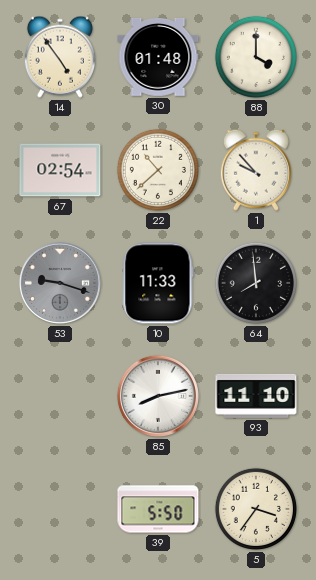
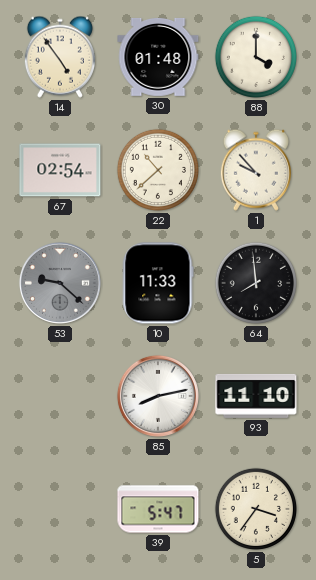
53: 9:18 -> 9:22
39: 5:50 -> 5:47
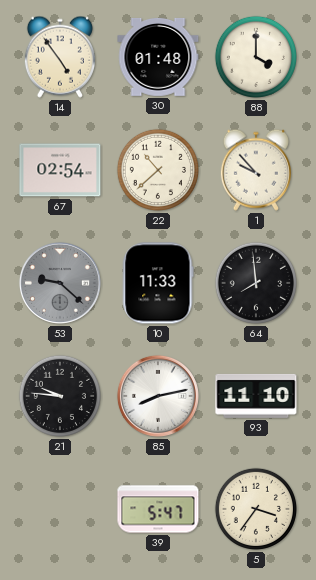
21: none -> 9:46
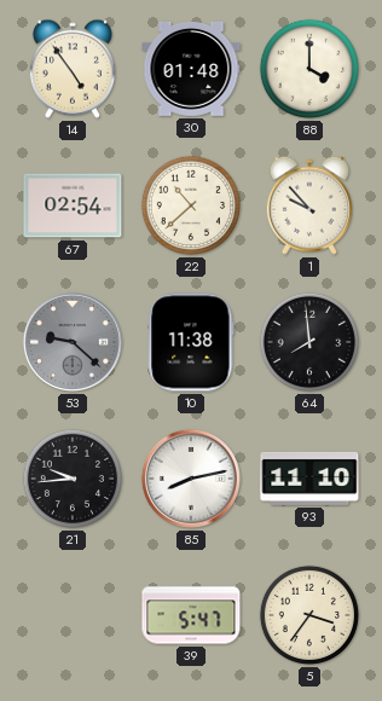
10: 11:33 -> 11:38
21: 9:46 -> 9:44
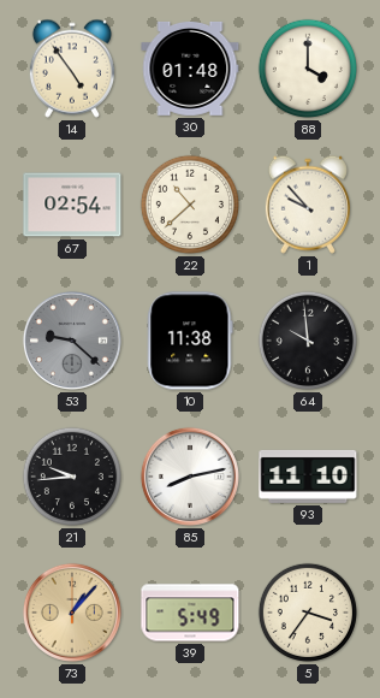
64: 7:59 -> 9:59
73: none -> 1:07
39: 5:47 -> 5:49
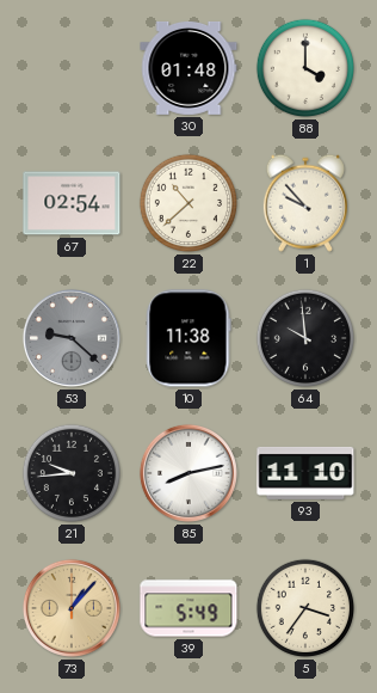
14: 4:54 -> none
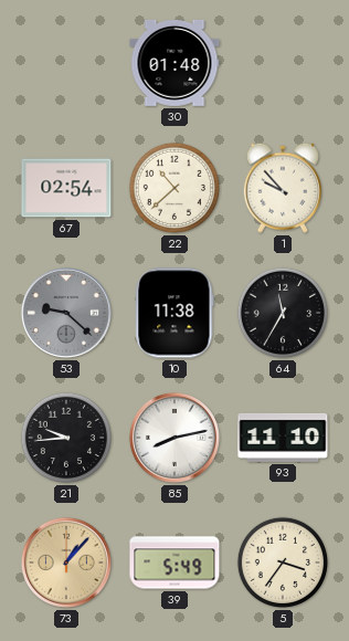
88: 4:00 -> none
64: 9:59 -> 11:35
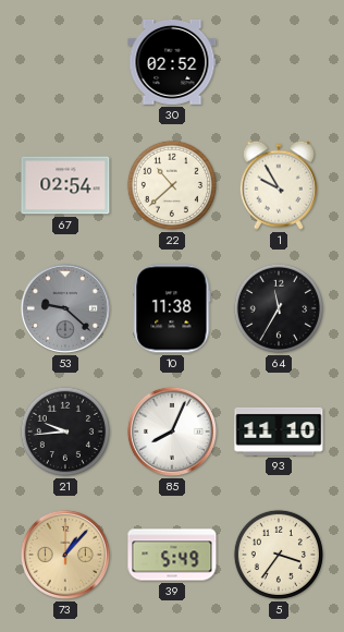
30: 01:48 -> 02:52
1: 9:53 -> 9:55
85: 8:13 -> 8:04
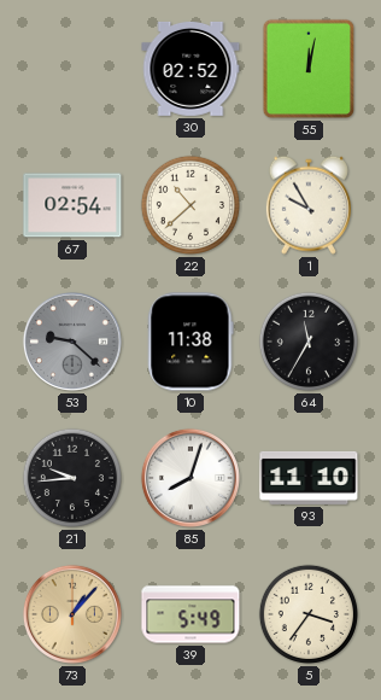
55: none -> 12:02
85: 8:04 -> 8:03
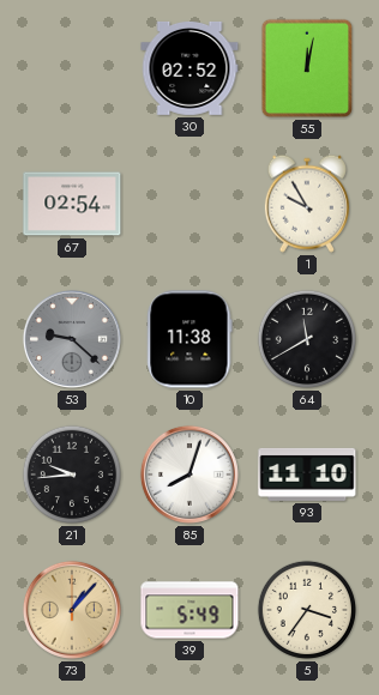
22: 10:38 -> none
64: 11:35 -> 11:40
